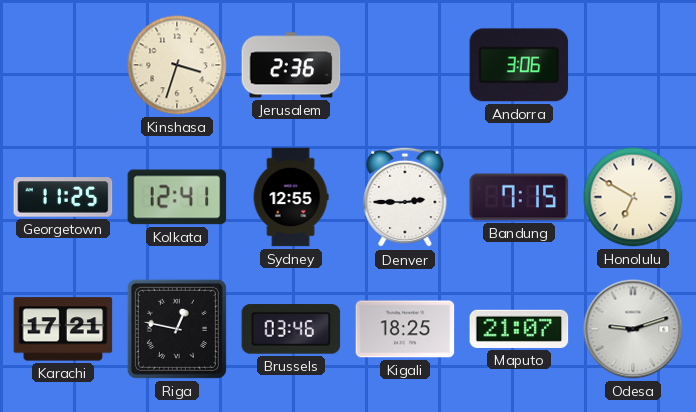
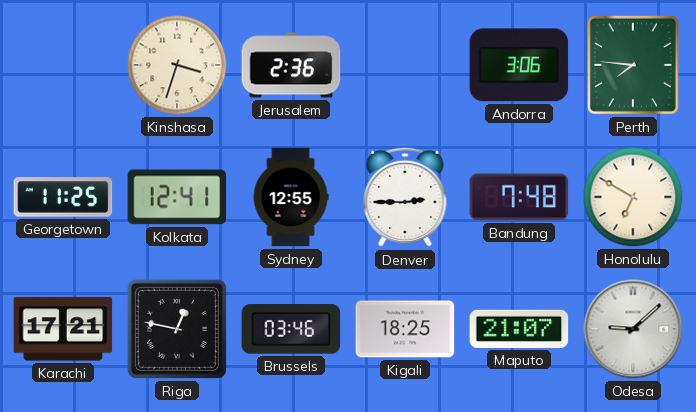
Perth: none -> 7:46
Bandung: 7:15 -> 7:48
Odesa: 9:12 -> 9:08
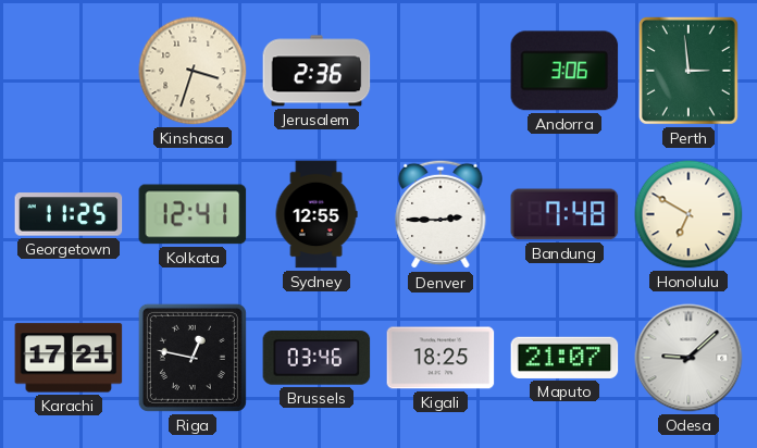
Perth: 7:46 -> 2:59
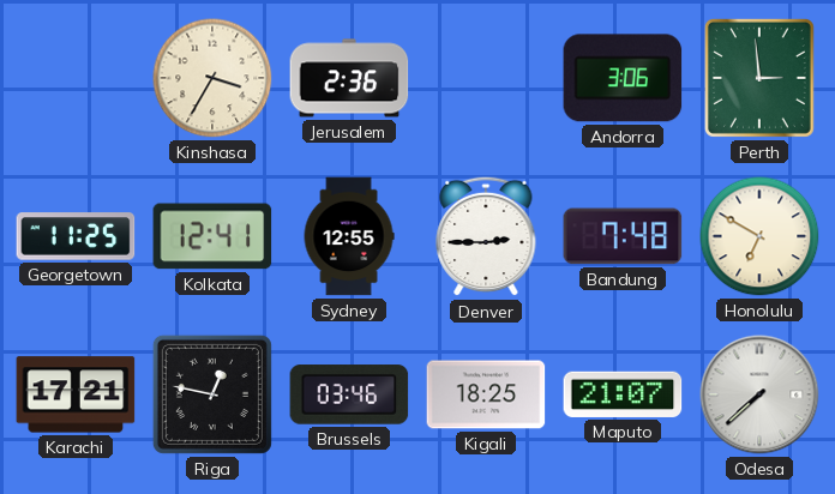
Kinshasa: 3:33 -> 3:35
Odesa: 9:08 -> 7:38
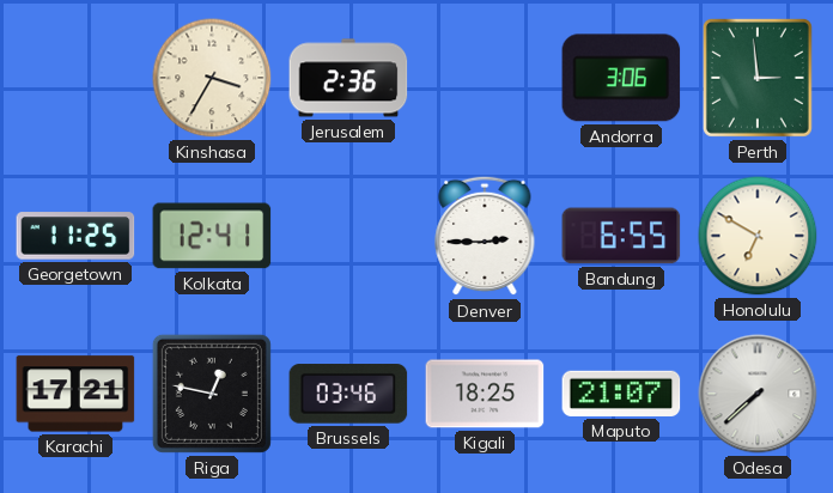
Sydney: 12:55 -> none
Bandung: 7:48 -> 6:55
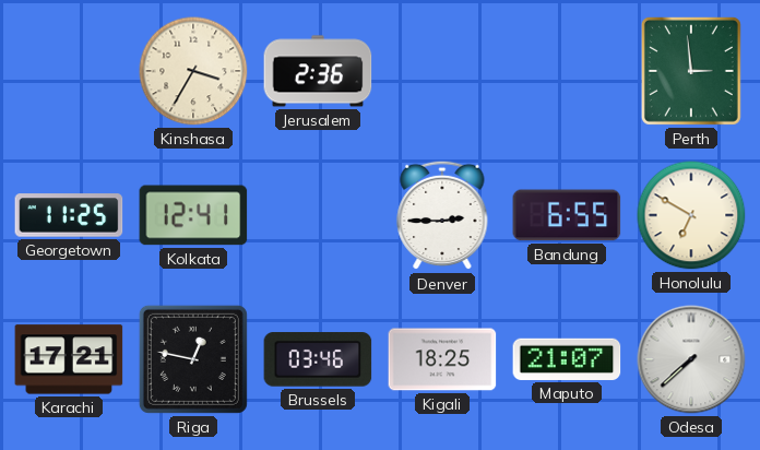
Andorra: 3:06 -> none
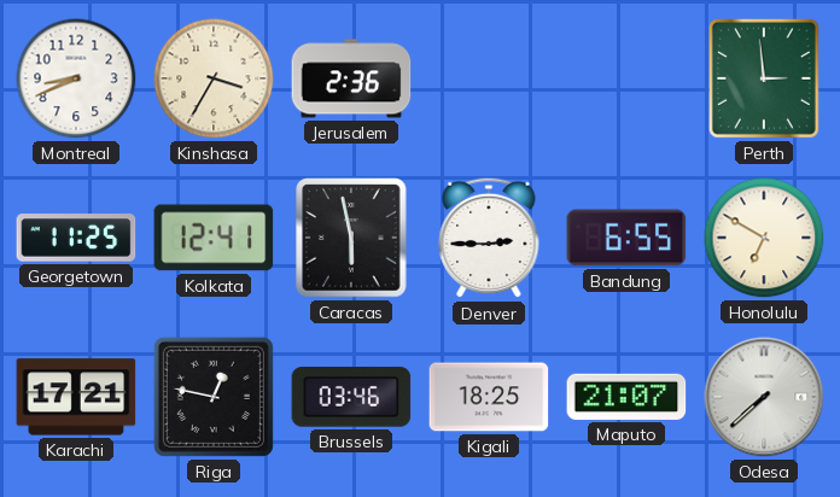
Montreal: none -> 8:41
Caracas: none -> 5:58
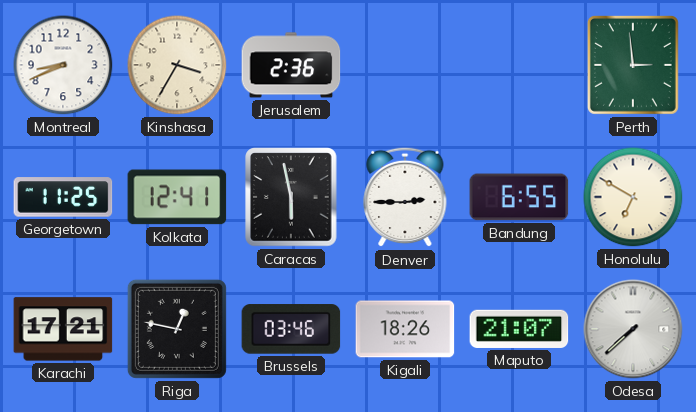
Kigali: 18:25 -> 18:26
